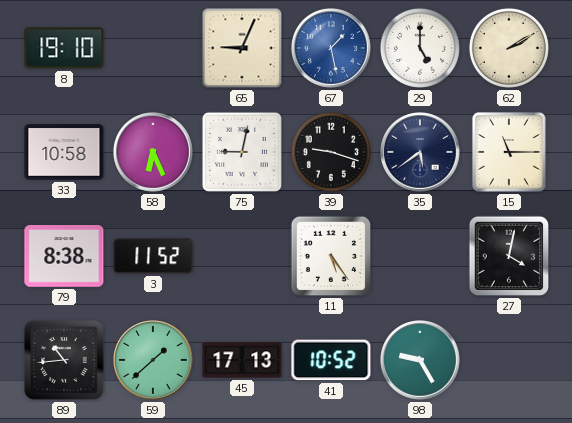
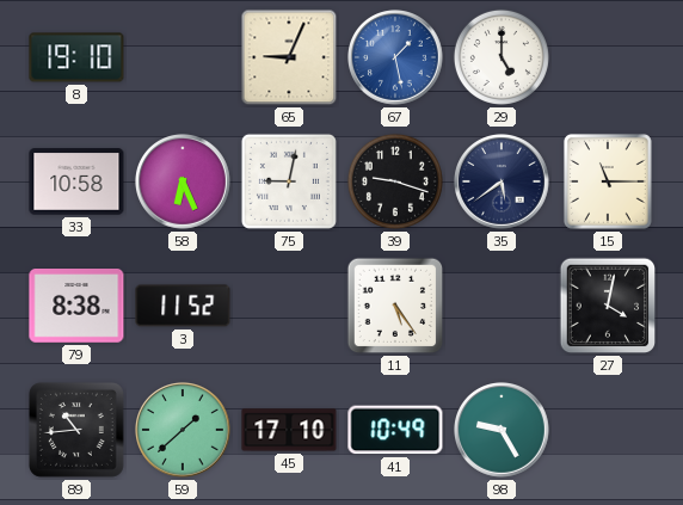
62: 2:10 -> none
45: 17:13 -> 17:10
41: 10:52 -> 10:49
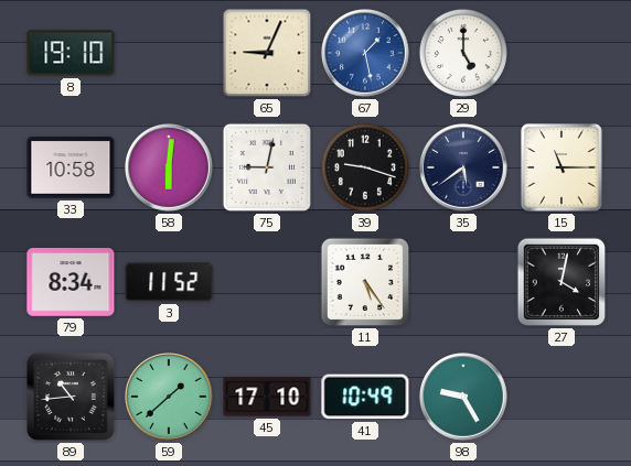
58: 6:26 -> 6:01
79: 8:38 -> 8:34
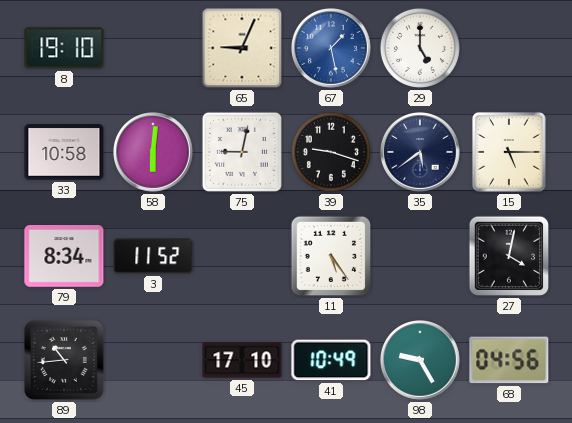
15: 11:15 -> 5:15
59: 1:38 -> none
68: none -> 04:56
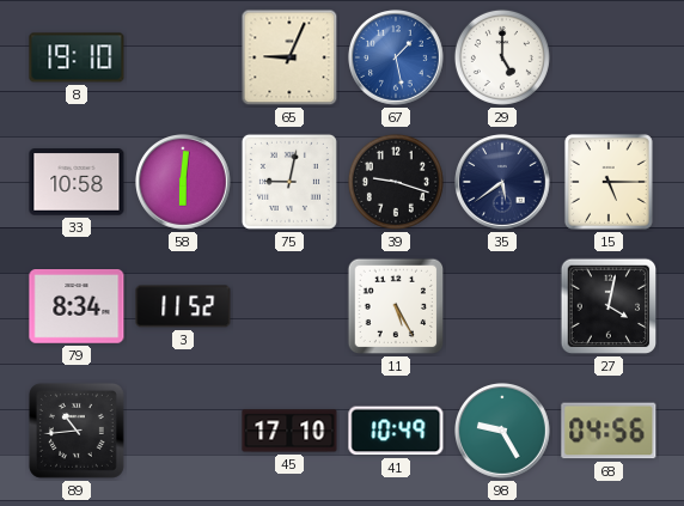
11: 5:24 -> 5:25
